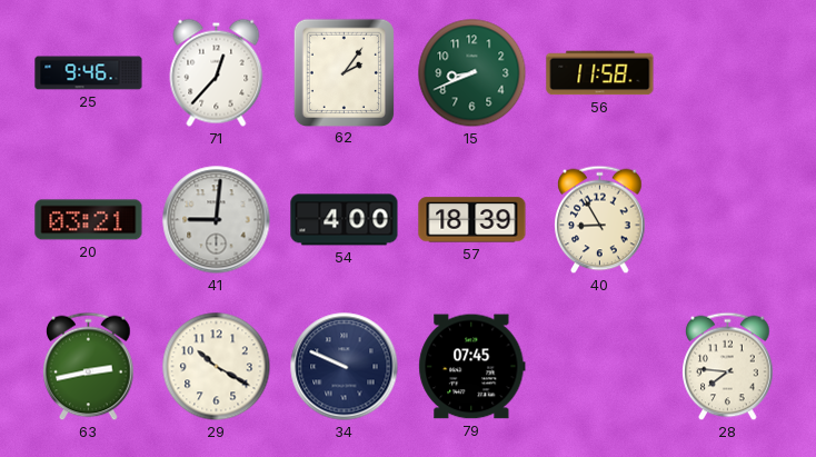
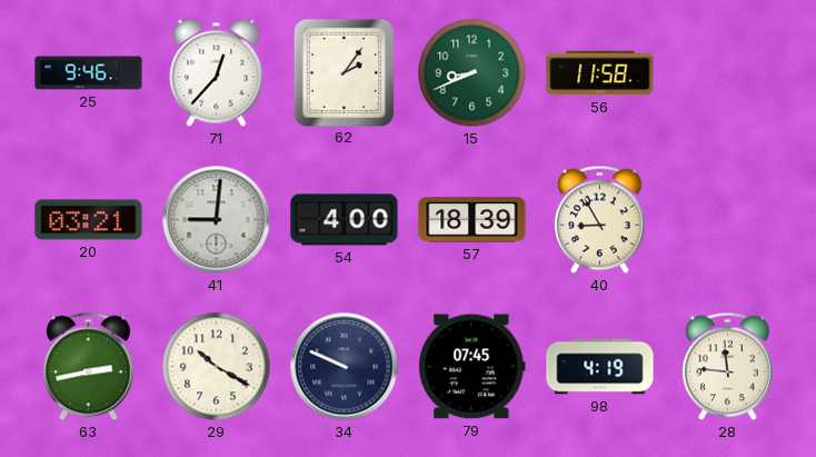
98: none -> 4:19
28: 7:46 -> 11:46
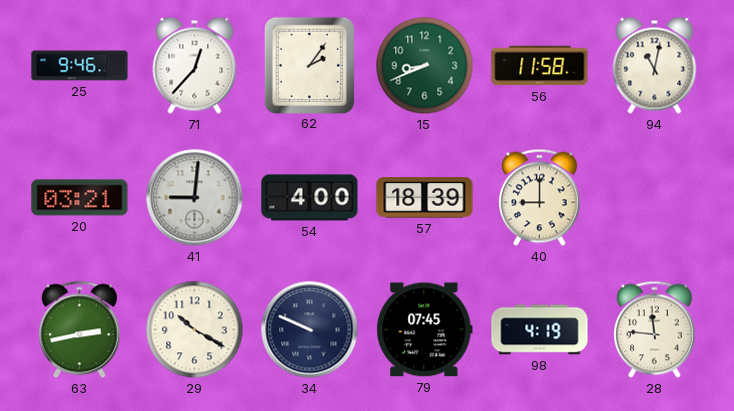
94: none -> 11:02
40: 8:55 -> 9:00
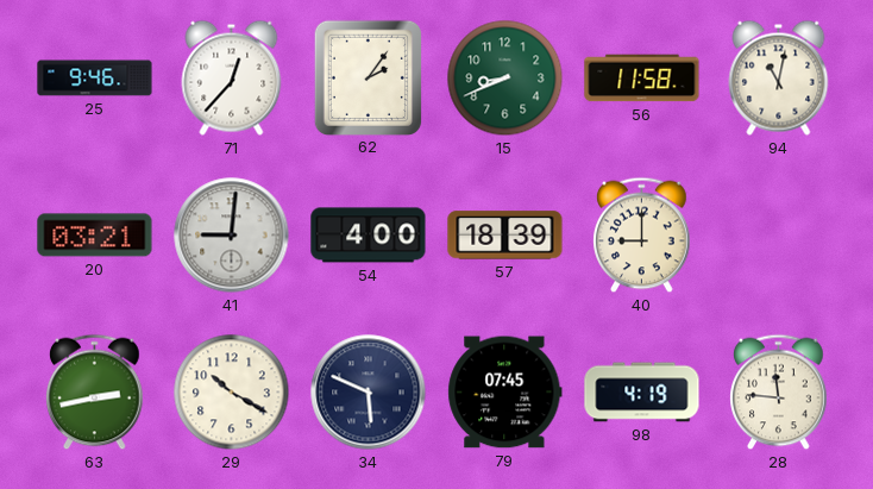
34: 9:49 -> 5:49
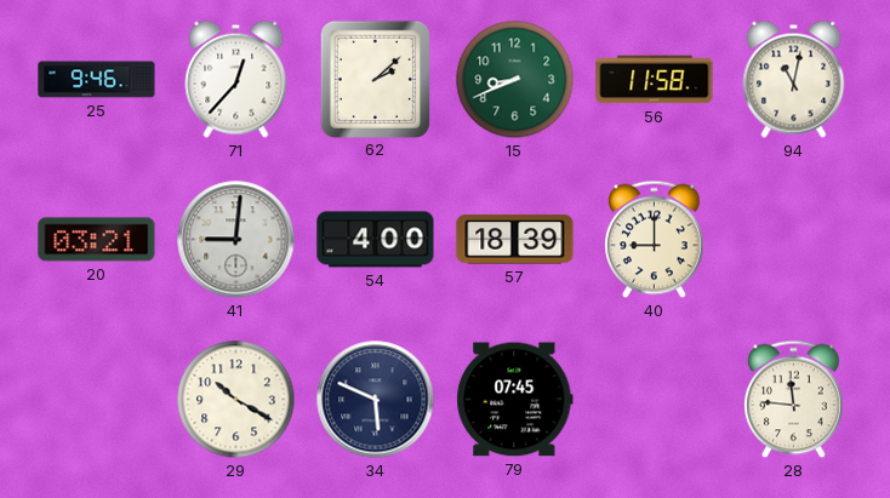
62: 2:06 -> 2:08
63: 2:43 -> none
98: 4:19 -> none
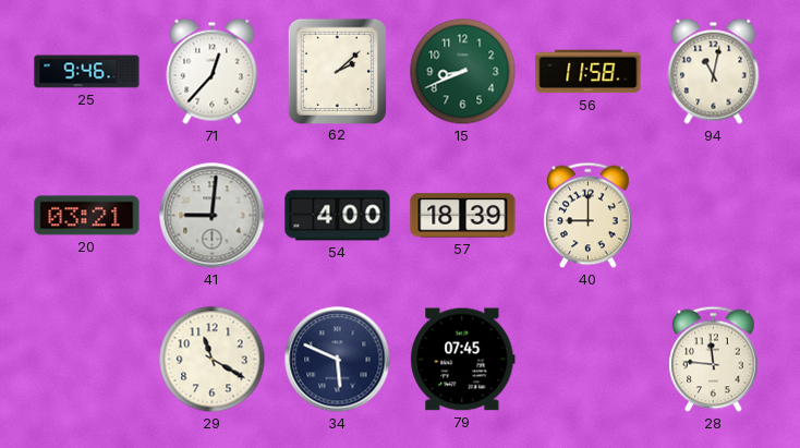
29: 10:20 -> 11:20
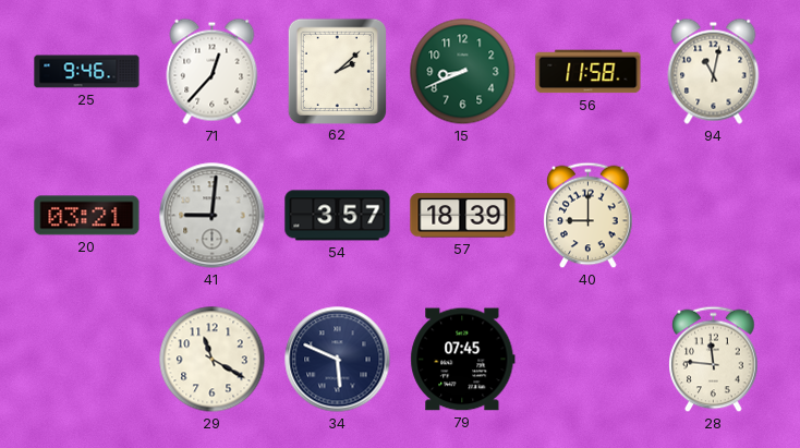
54: 4:00 -> 3:57
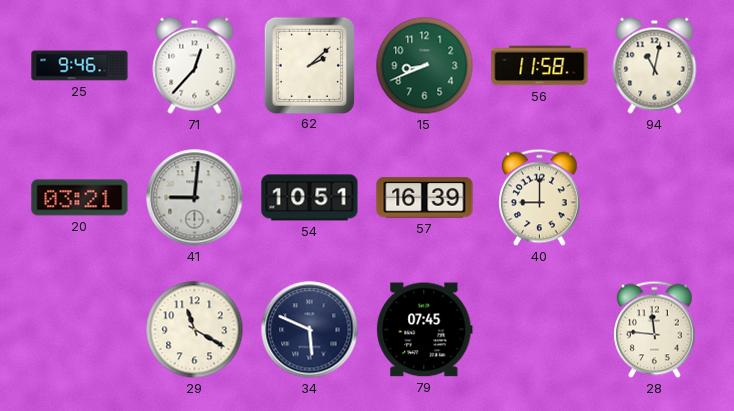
54: 3:57 -> 10:51
57: 18:39 -> 16:39
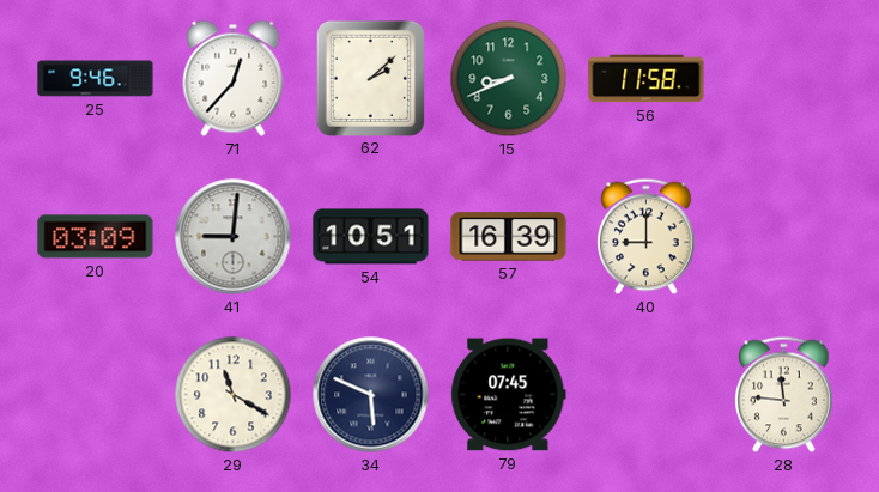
94: 11:02 -> none
20: 03:21 -> 03:09
